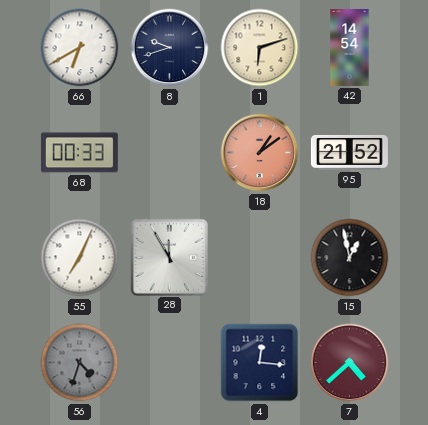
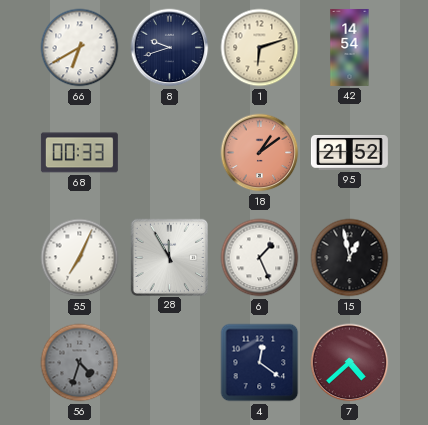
6: none -> 1:26
4: 12:16 -> 12:21
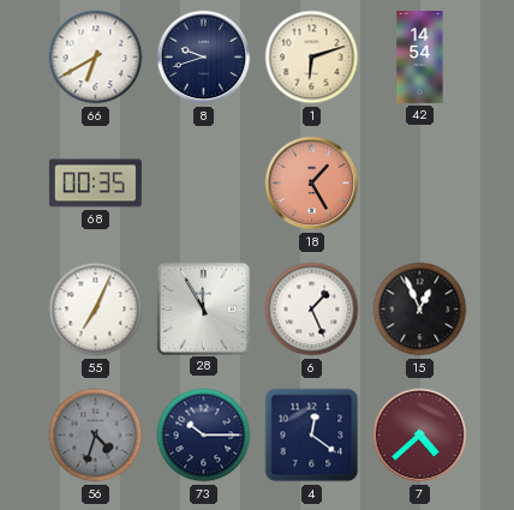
68: 00:33 -> 00:35
18: 1:09 -> 1:25
95: 21:52 -> none
15: 12:58 -> 12:56
73: none -> 10:15
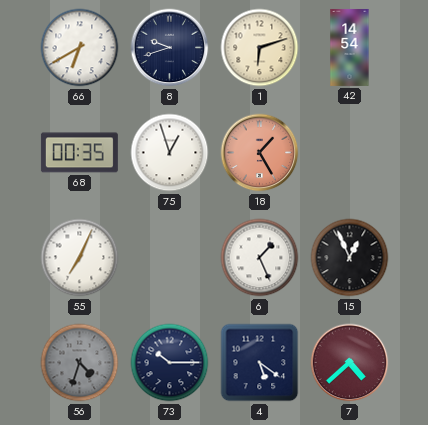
75: none -> 12:57
28: 11:55 -> none
4: 12:21 -> 5:21
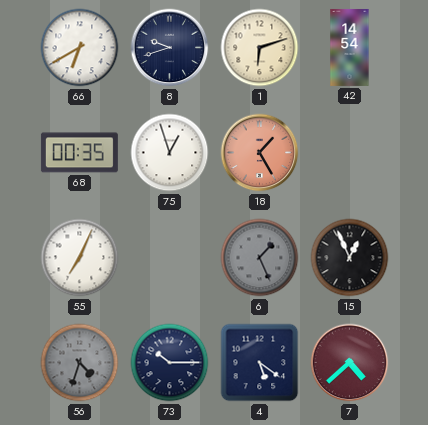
6 dial: white -> grey
